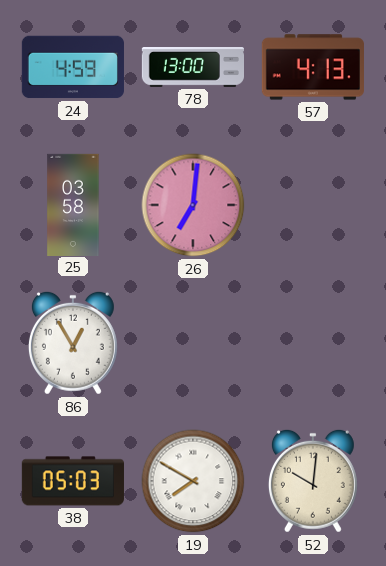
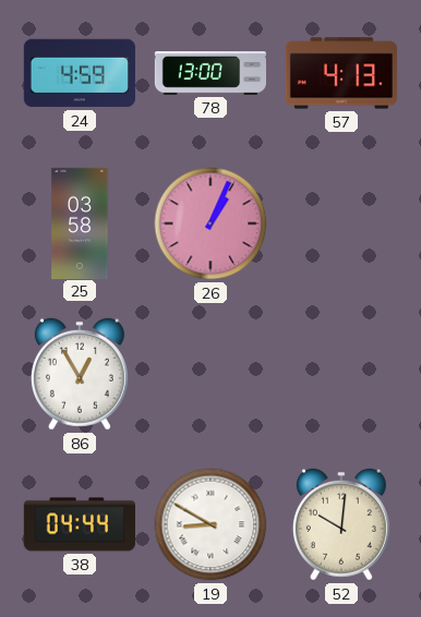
26: 7:01 -> 1:04
38: 05:03 -> 04:44
19: 7:50 -> 8:50
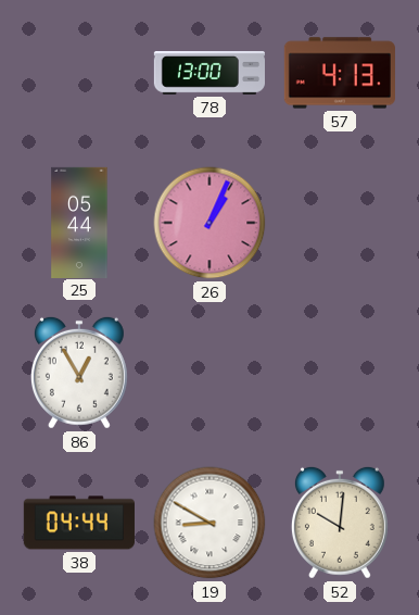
24: 4:59 -> none
25: 03:58 -> 05:44
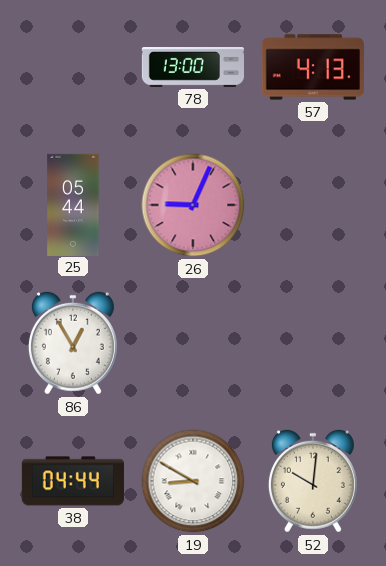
26: 1:04 -> 9:04
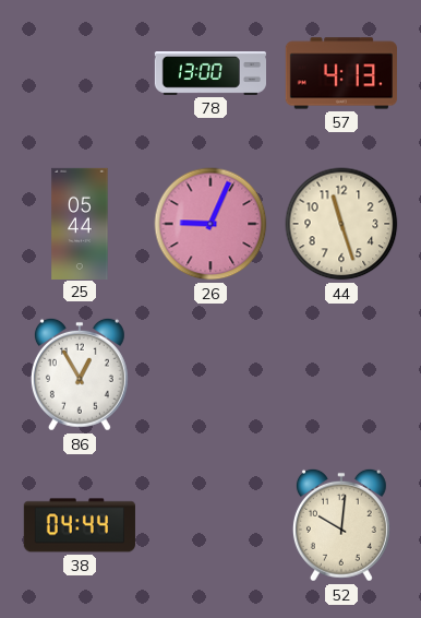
44: none -> 11:27
19: 8:50 -> none
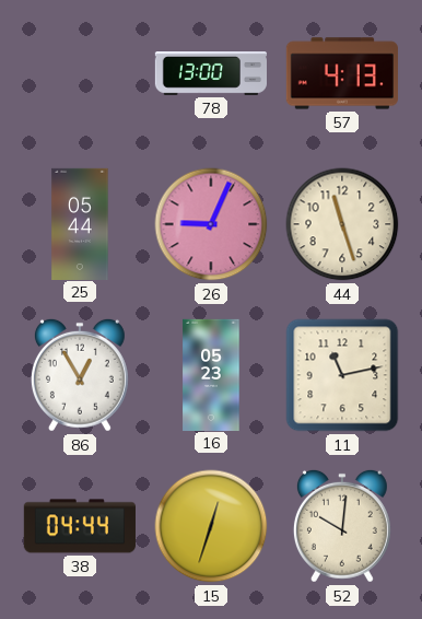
16: none -> 05:23
11: none -> 11:13
15: none -> 12:33
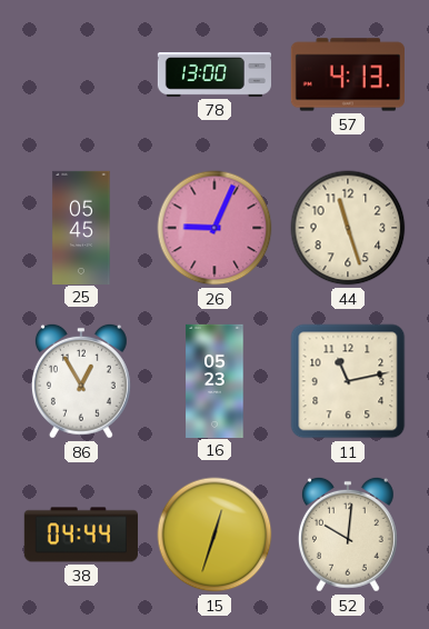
25: 05:44 -> 05:45
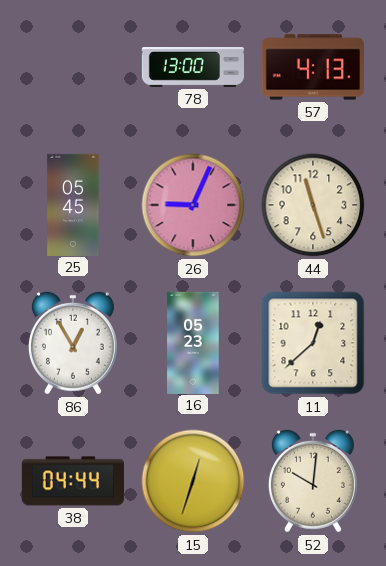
11: 11:13 -> 12:38
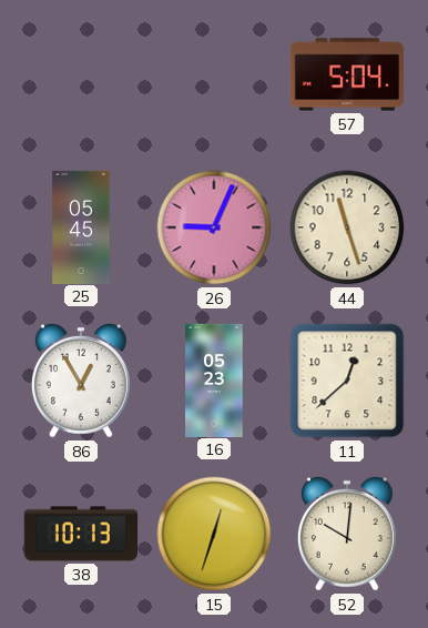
78: 13:00 -> none
57: 4:13 -> 5:04
38: 04:44 -> 10:13
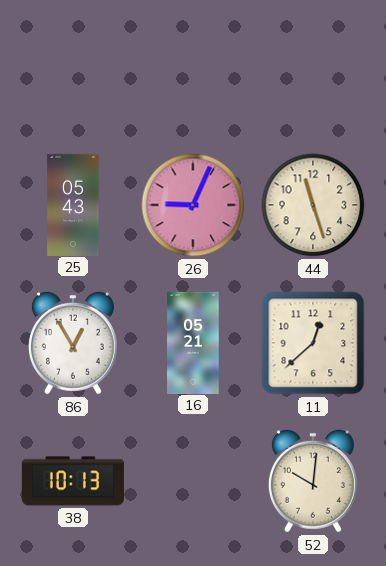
57: 5:04 -> none
25: 05:45 -> 05:43
16: 05:23 -> 05:21
15: 12:33 -> none
